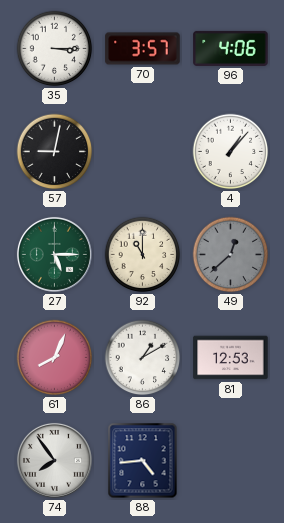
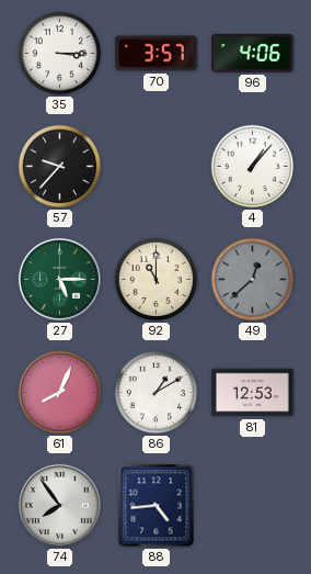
57: 9:02 -> 9:37
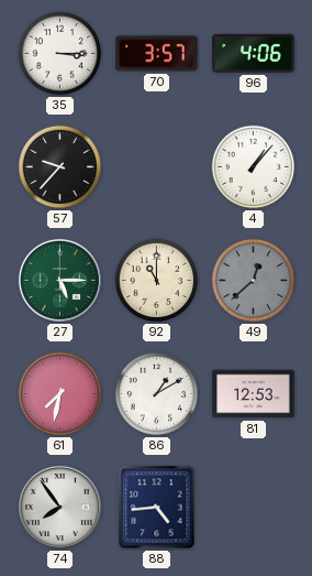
61: 8:04 -> 7:32
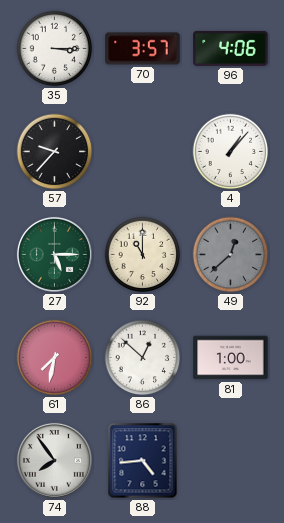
86: 1:10 -> 12:52
81: 12:53 -> 1:00
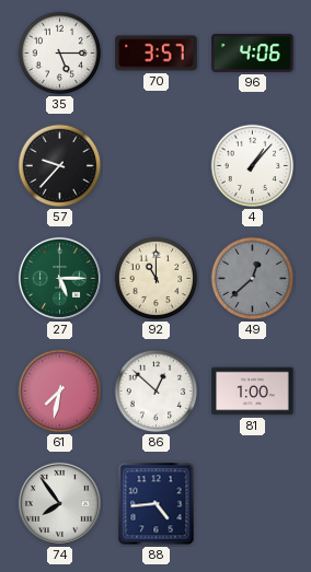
35: 3:15 -> 5:15
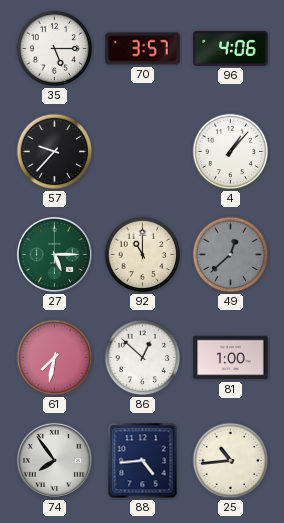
25: none -> 10:44
